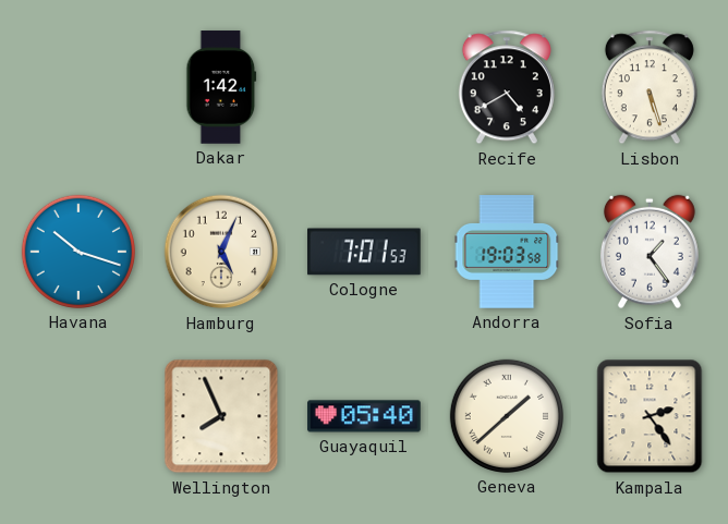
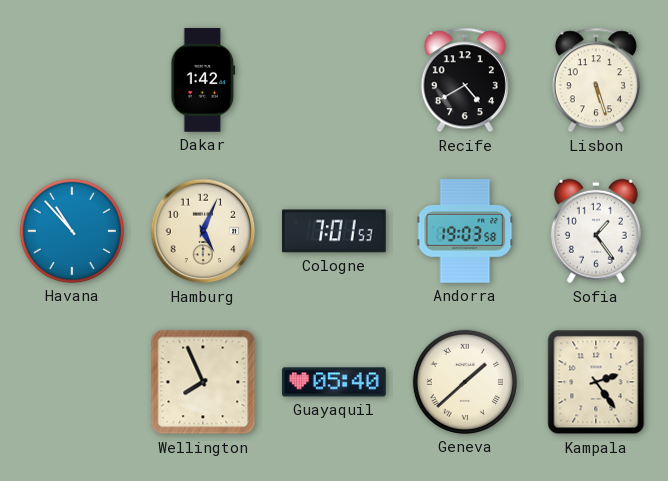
Havana: 10:18 -> 10:53
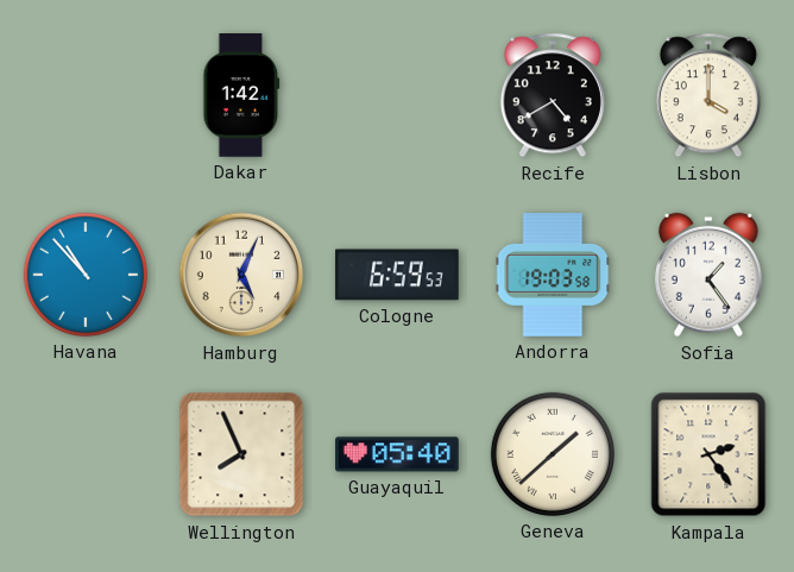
Lisbon: 5:27 -> 4:00
Cologne: 7:01 -> 6:59
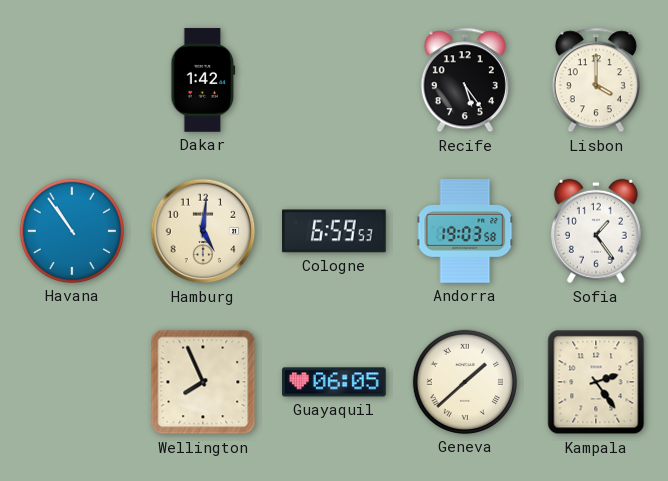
Recife: 4:40 -> 5:24
Havana: 10:53 -> 10:54
Hamburg: 5:04 -> 5:01
Guayaquil: 05:40 -> 06:05
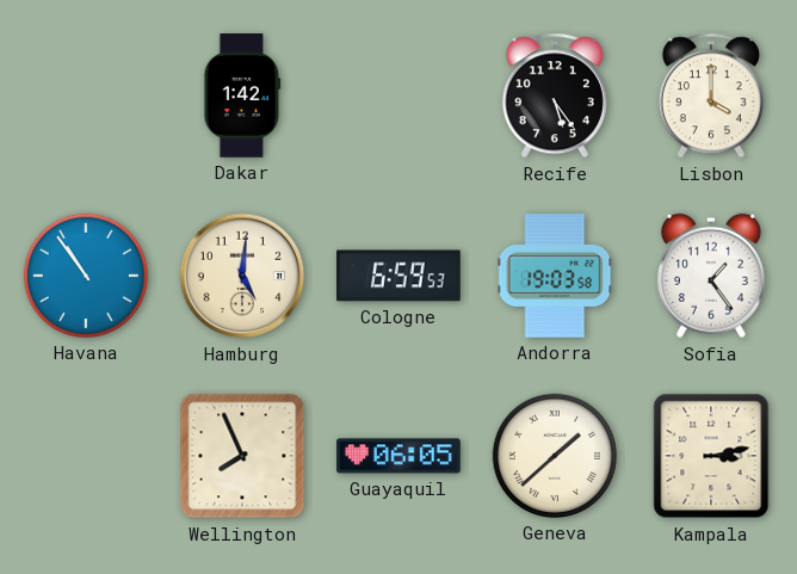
Kampala: 2:24 -> 3:13
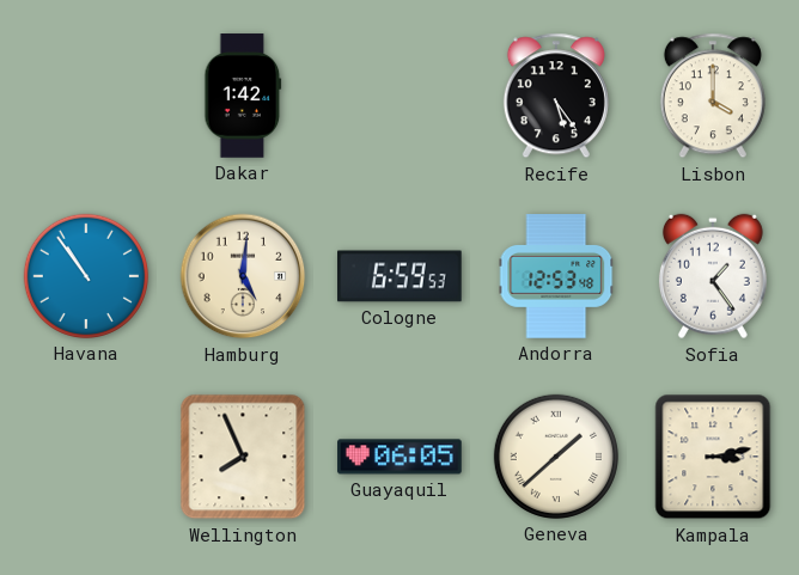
Andorra: 19:03 -> 12:53
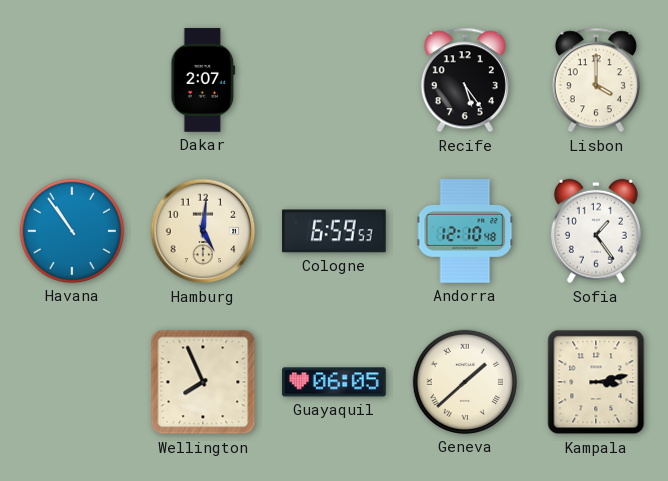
Dakar: 1:42 -> 2:07
Andorra: 12:53 -> 12:10
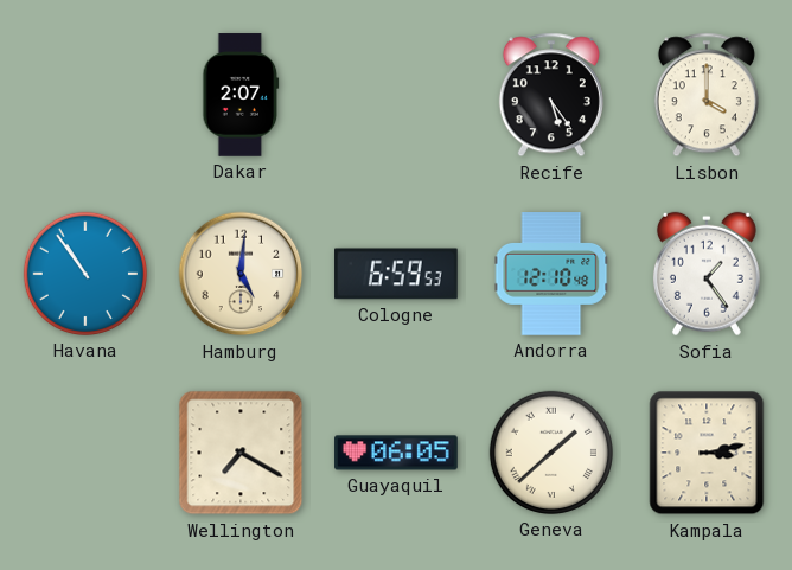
Wellington: 7:56 -> 7:20
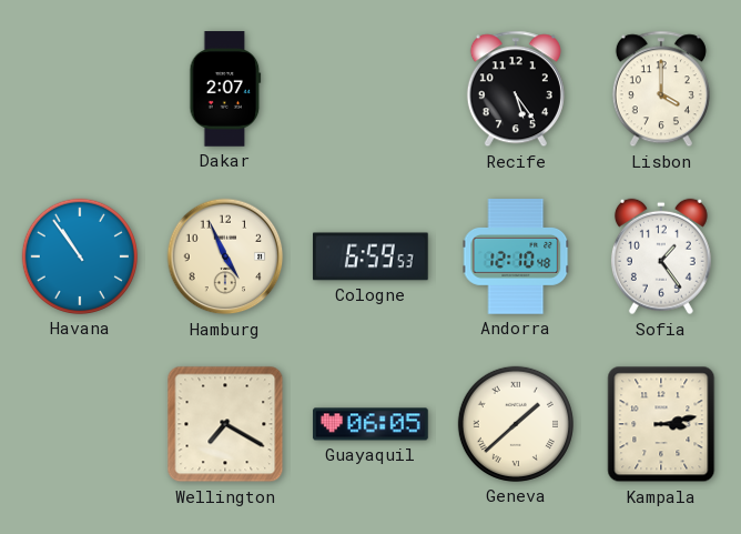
Hamburg: 5:01 -> 4:56
